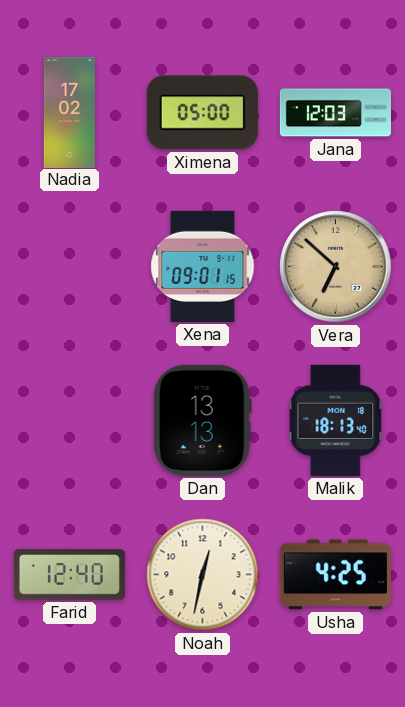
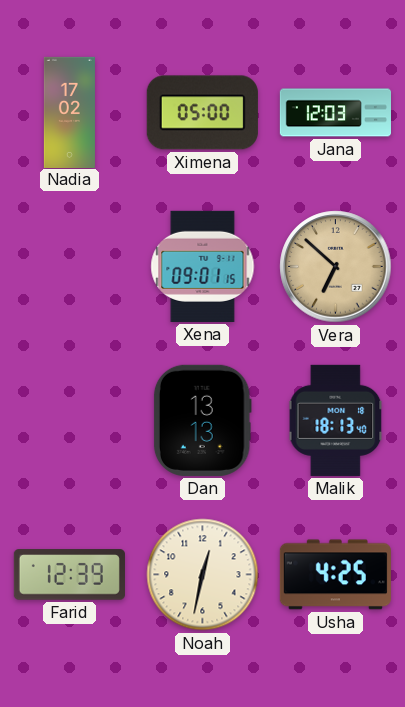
Farid: 12:40 -> 12:39
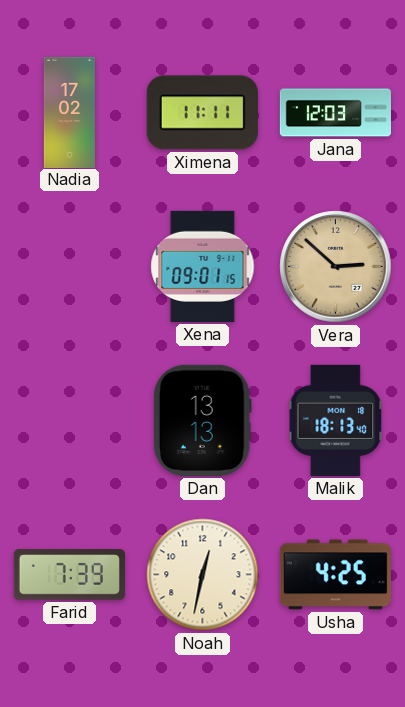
Ximena: 05:00 -> 11:11
Vera: 6:52 -> 2:52
Farid: 12:39 -> 7:39
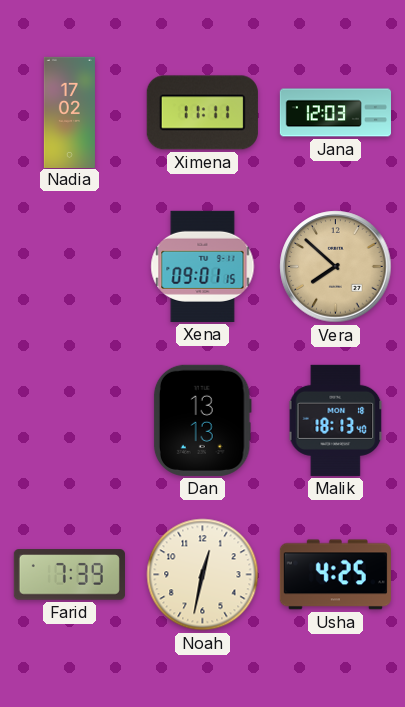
Vera: 2:52 -> 7:52
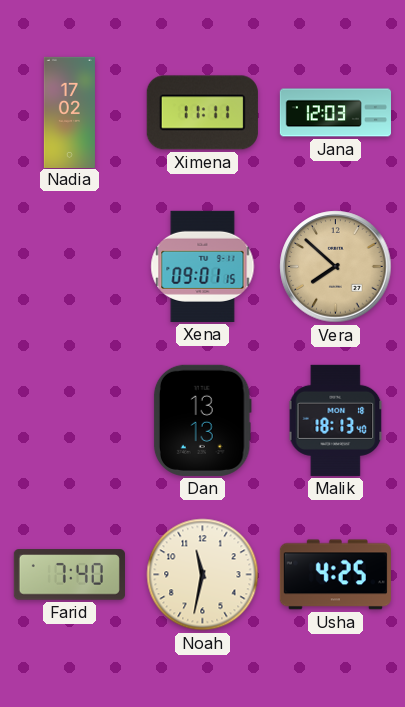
Farid: 7:39 -> 7:40
Noah: 12:32 -> 11:32
